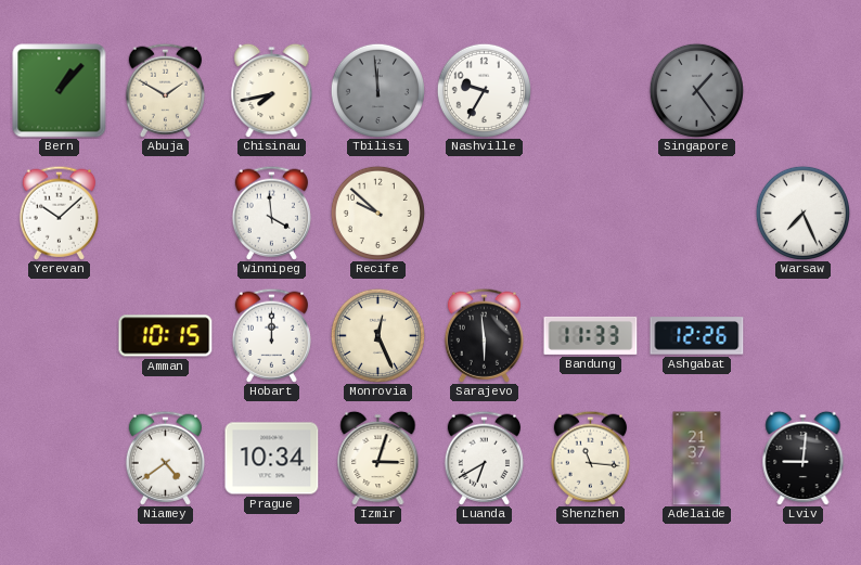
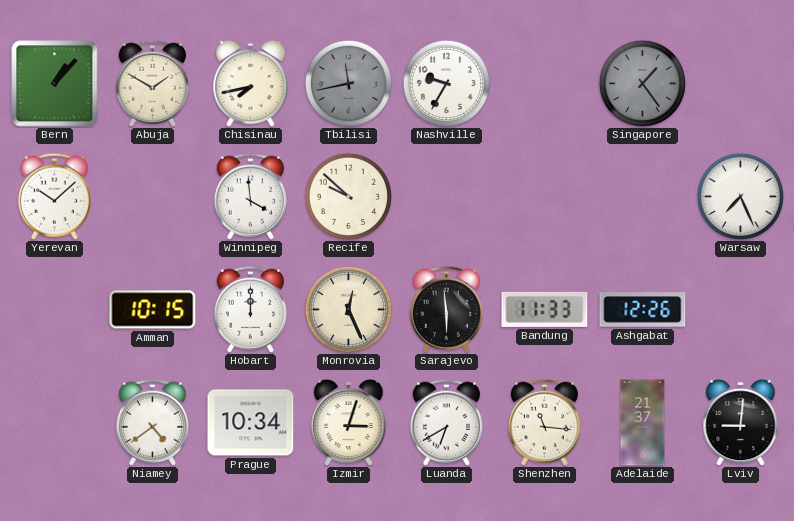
Tbilisi: 11:59 -> 11:43
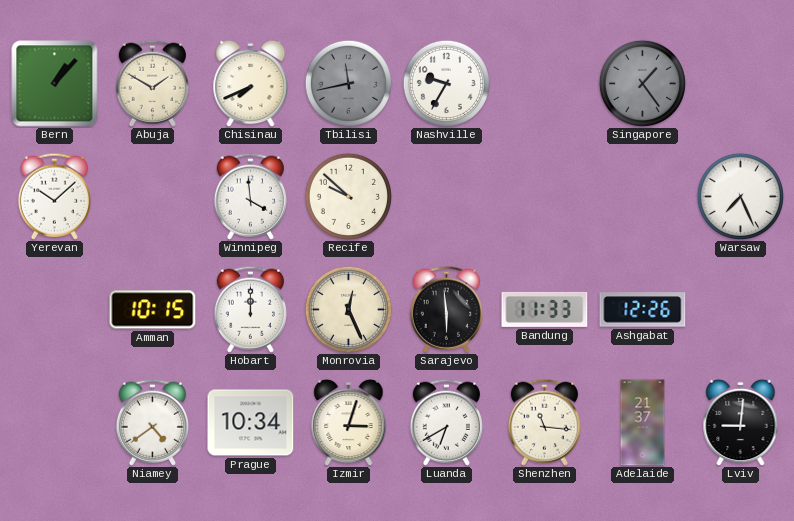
Chisinau: 7:43 -> 7:41
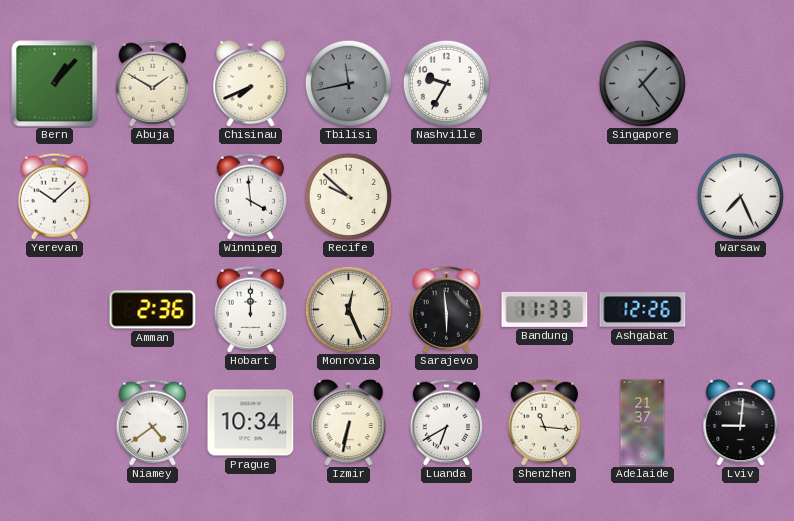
Amman: 10:15 -> 2:36
Izmir: 3:03 -> 6:32
